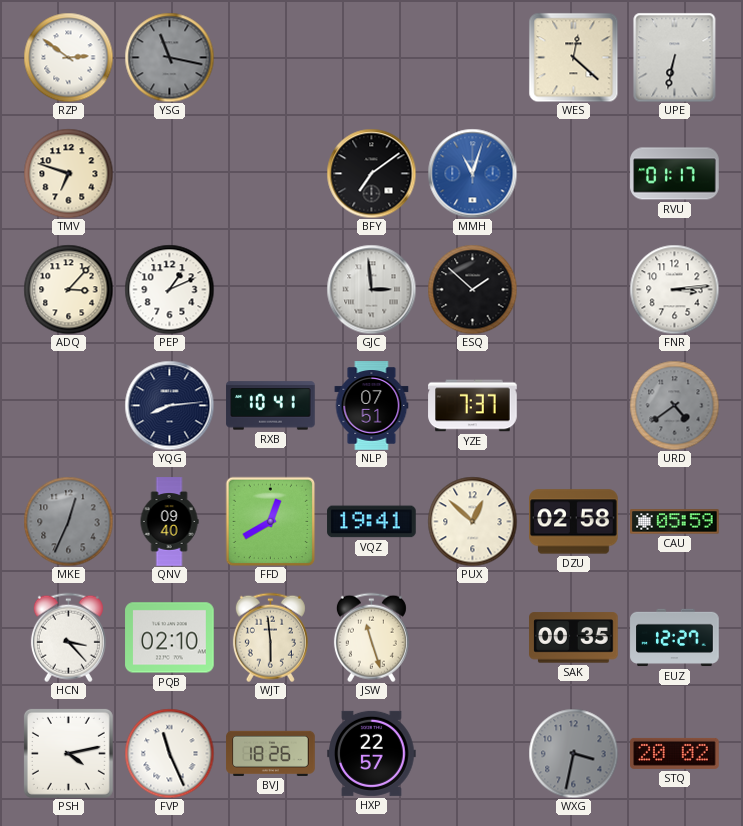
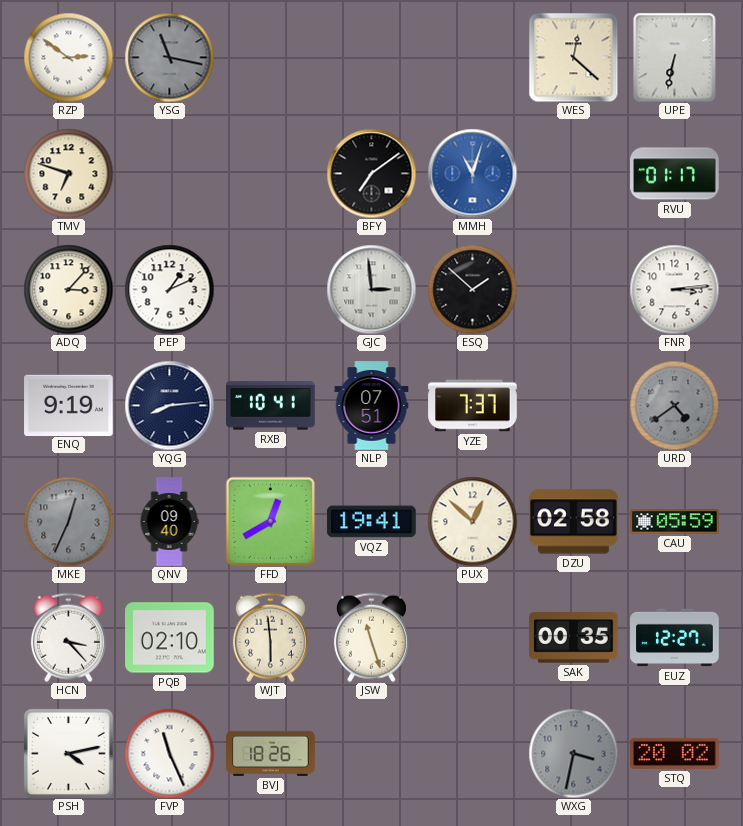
ENQ: none -> 9:19
HXP: 22:57 -> none
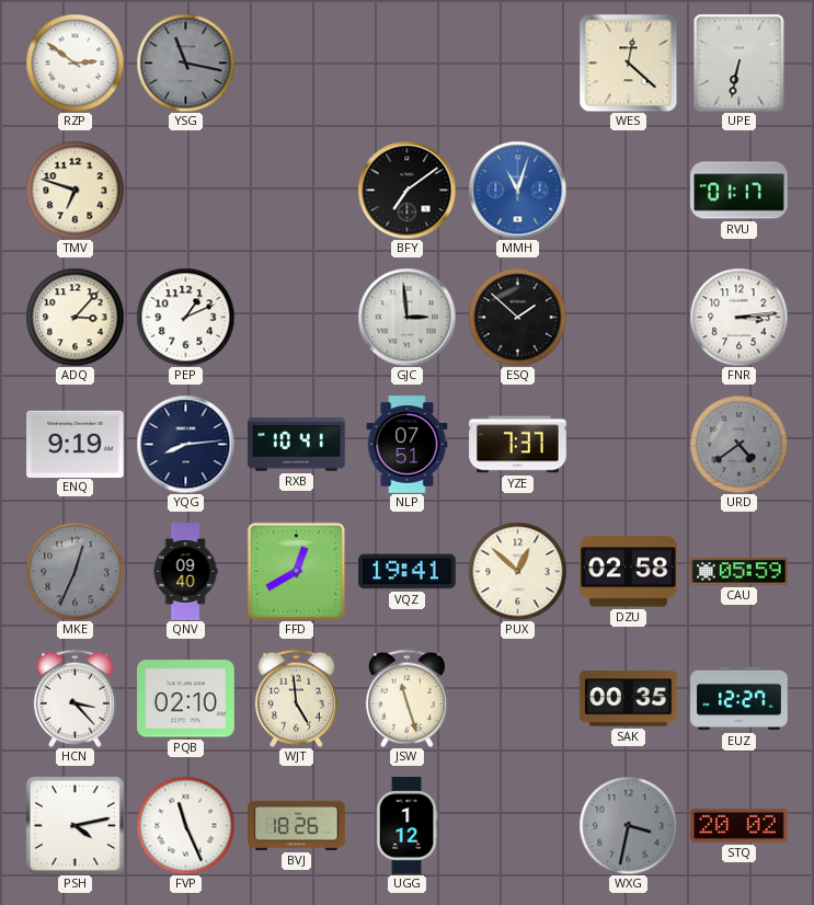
WJT: 5:59 -> 4:59
UGG: none -> 1:12
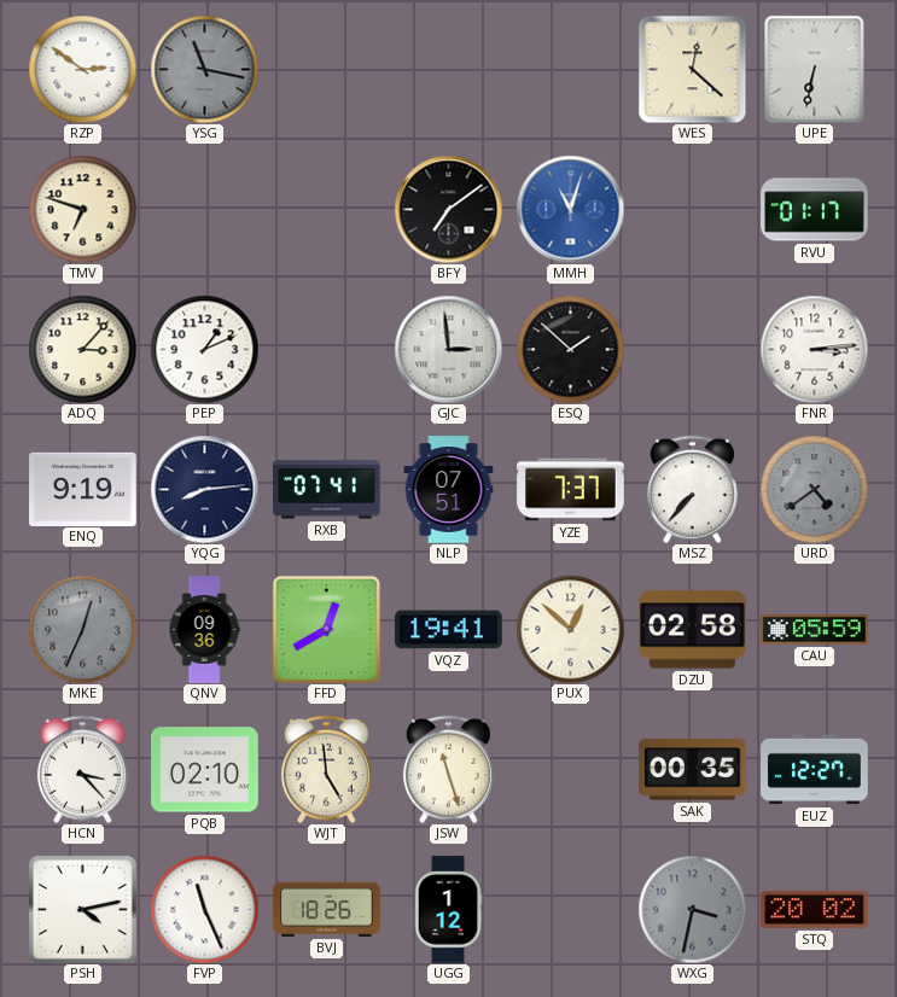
RXB: 10:41 -> 07:41
MSZ: none -> 7:37
QNV: 09:40 -> 09:36
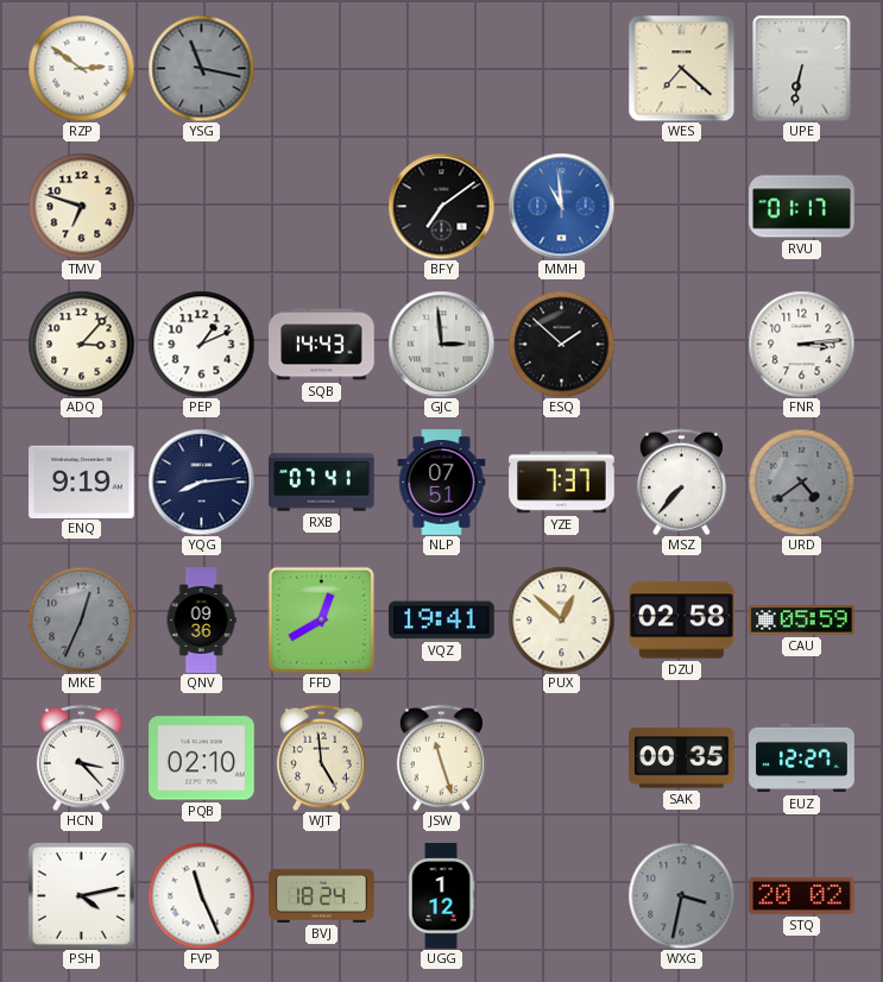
WES: 12:22 -> 7:22
MMH: 11:03 -> 10:59
SQB: none -> 14:43
BVJ: 18:26 -> 18:24
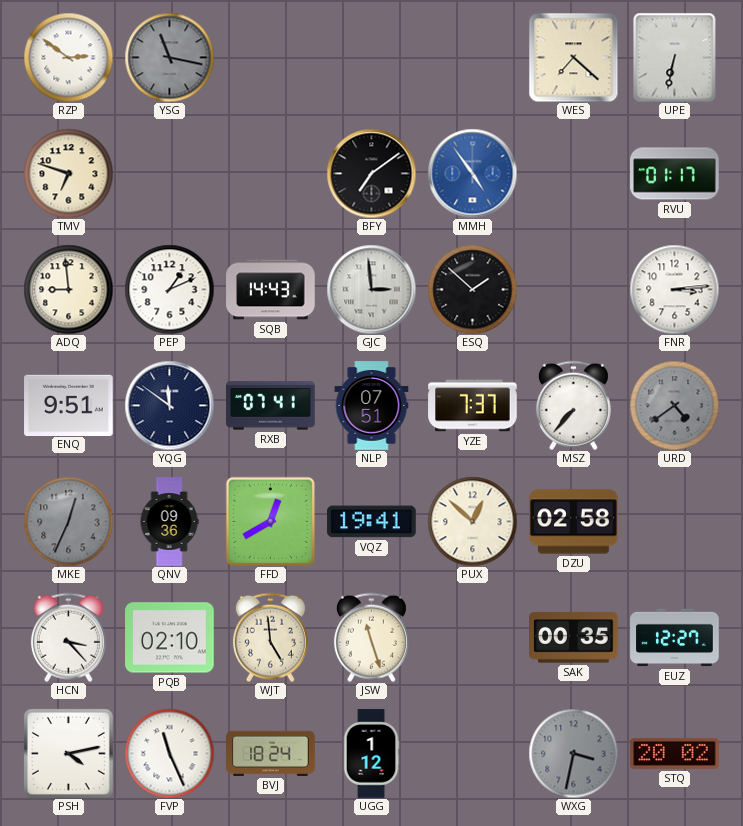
MMH: 10:59 -> 4:54
ADQ: 3:07 -> 8:59
ENQ: 9:19 -> 9:51
YQG: 8:14 -> 11:51
CAU: 05:59 -> none
